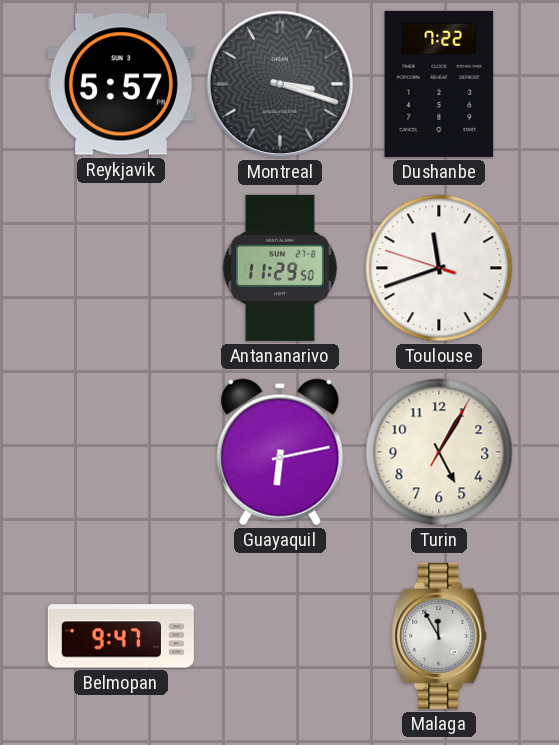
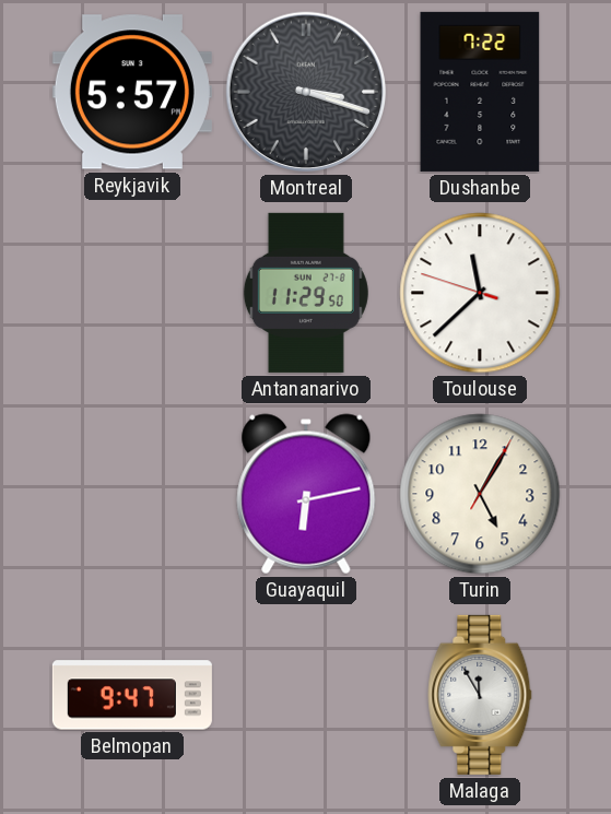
Toulouse: 11:41 -> 11:37
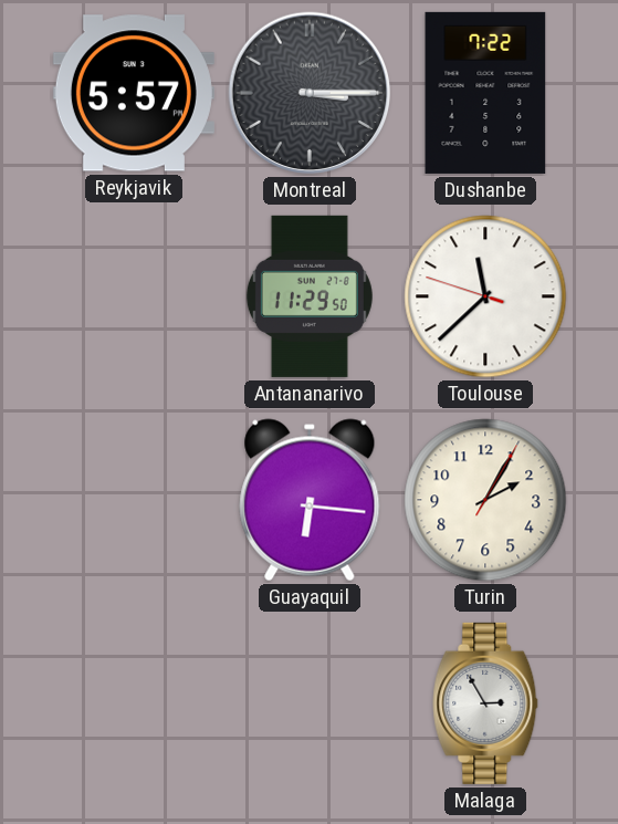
Montreal: 3:18 -> 3:15
Guayaquil: 6:13 -> 6:16
Turin: 5:05 -> 2:05
Belmopan: 9:47 -> none
Malaga: 11:55 -> 2:55
